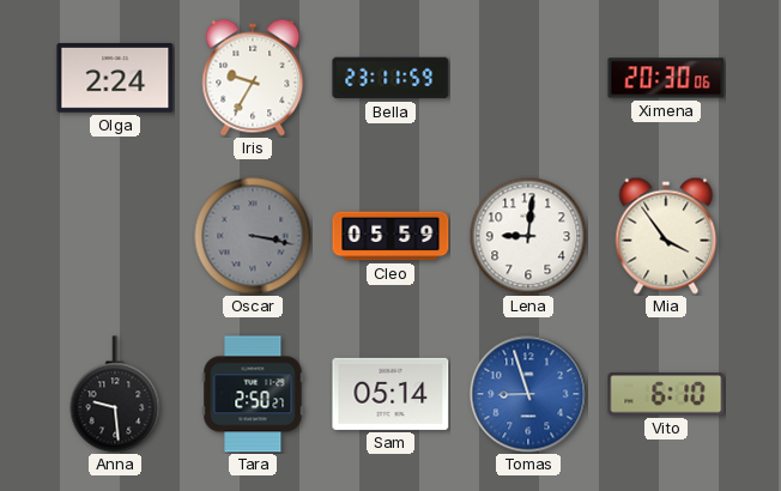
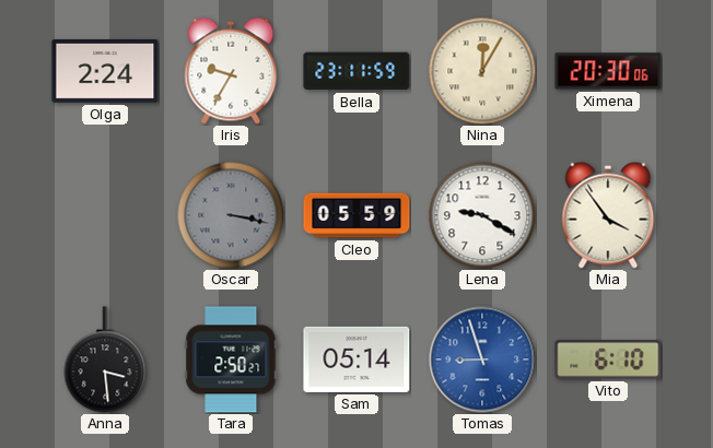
Nina: none -> 12:05
Lena: 9:01 -> 9:20
Anna: 9:29 -> 3:29
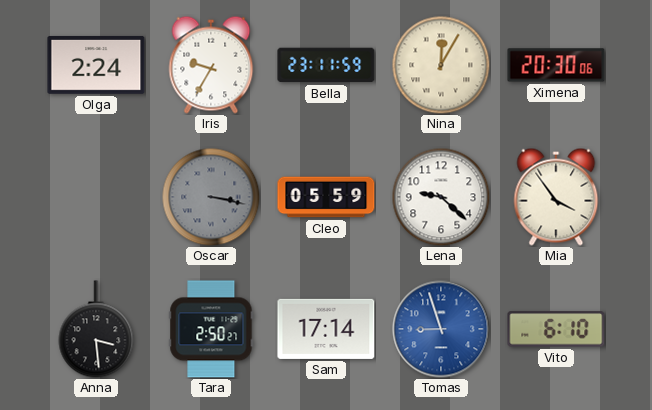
Lena: 9:20 -> 9:22
Sam: 05:14 -> 17:14
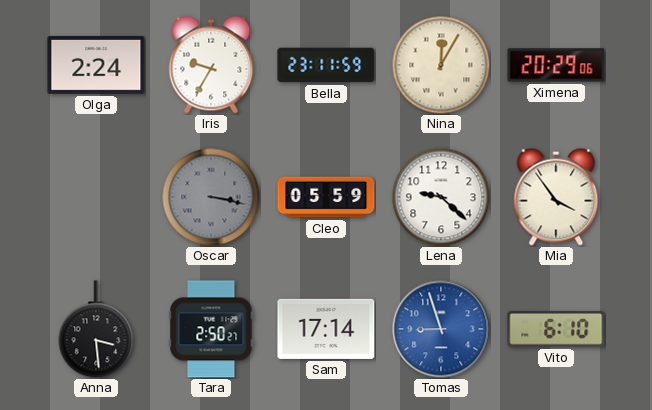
Ximena: 20:30 -> 20:29
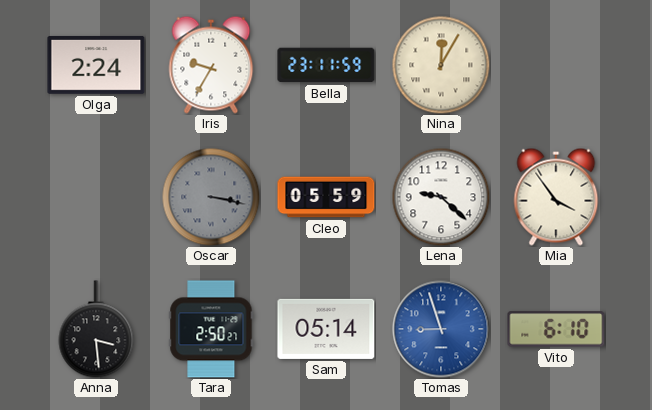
Ximena: 20:29 -> none
Sam: 17:14 -> 05:14
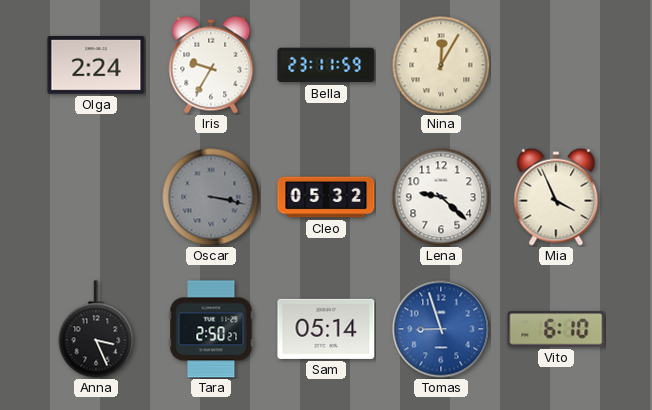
Cleo: 05:59 -> 05:32
Mia: 3:54 -> 3:56
Anna: 3:29 -> 3:26
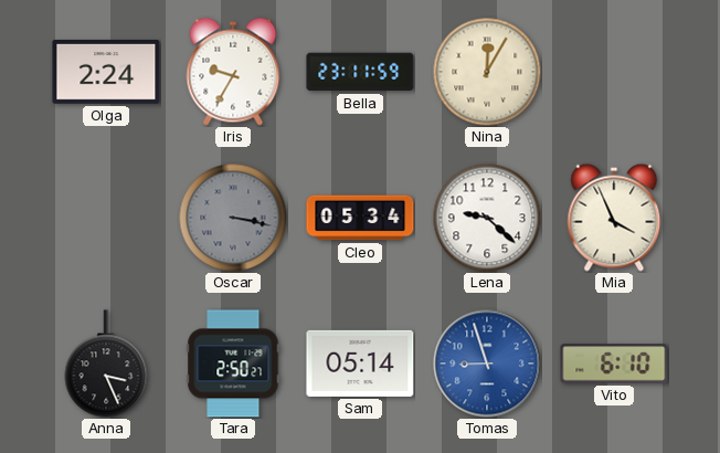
Cleo: 05:32 -> 05:34
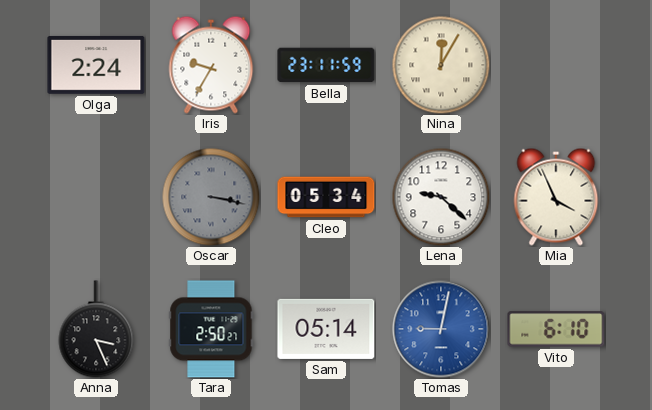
Tomas: 8:57 -> 9:02
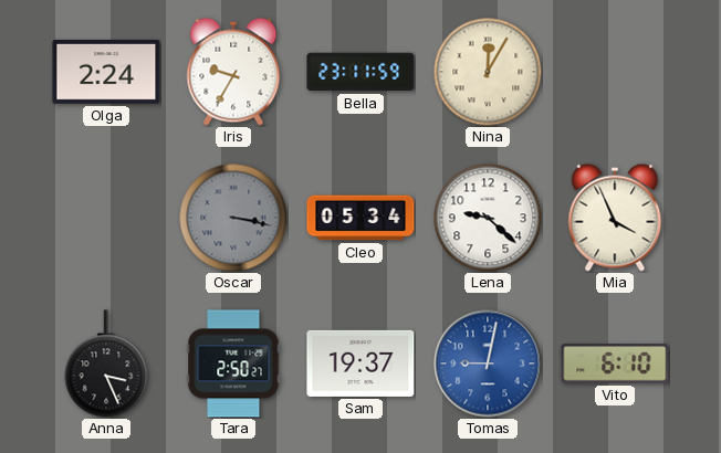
Sam: 05:14 -> 19:37
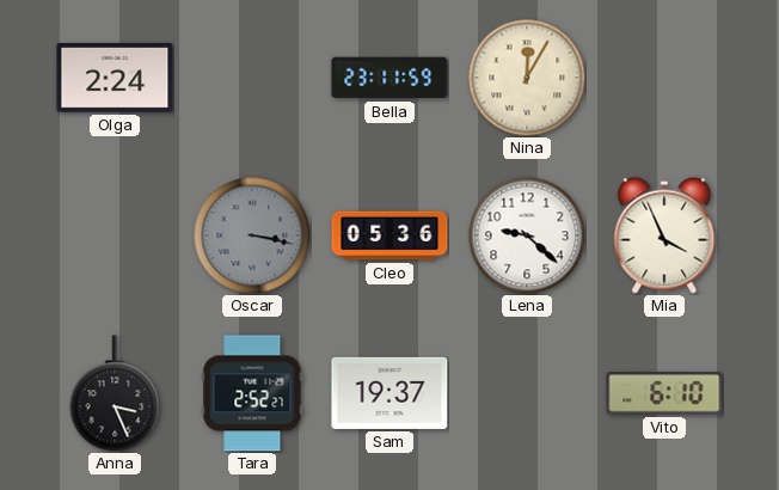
Iris: 9:35 -> none
Cleo: 05:34 -> 05:36
Tara: 2:50 -> 2:52
Tomas: 9:02 -> none
